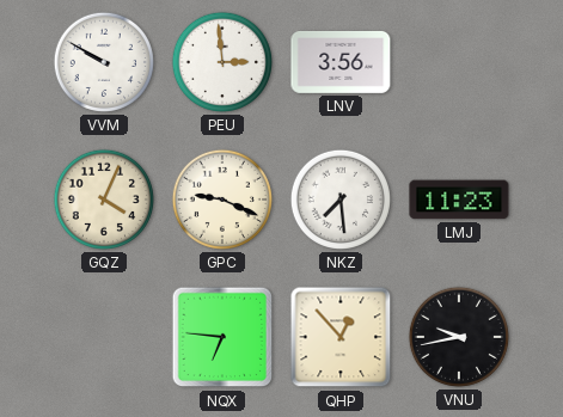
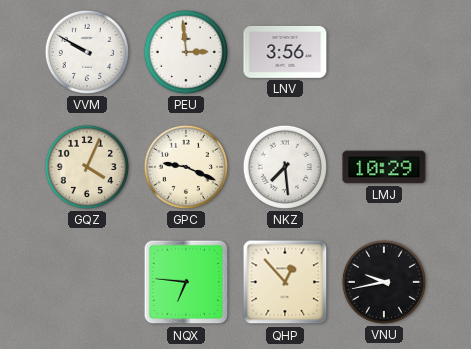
LMJ: 11:23 -> 10:29
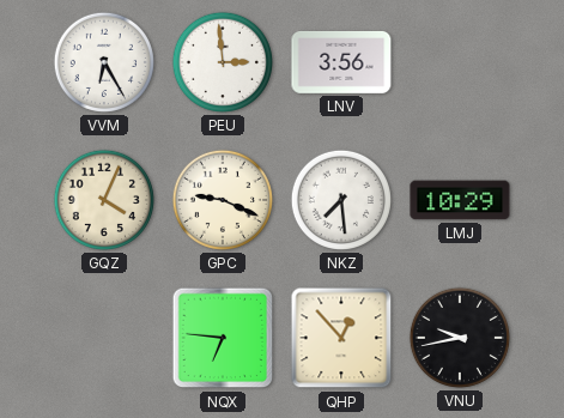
VVM: 9:50 -> 6:25
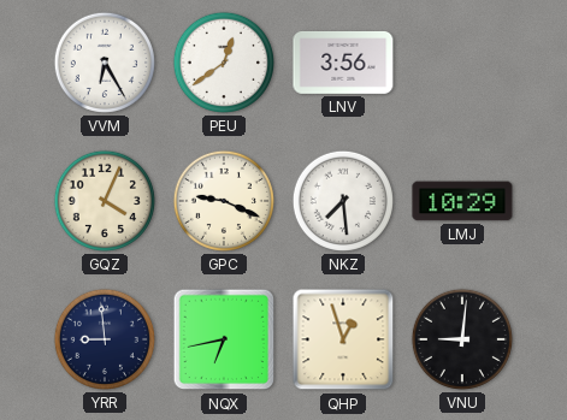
PEU: 2:59 -> 12:39
YRR: none -> 8:59
NQX: 6:46 -> 6:43
QHP: 12:53 -> 12:57
VNU: 9:43 -> 9:01
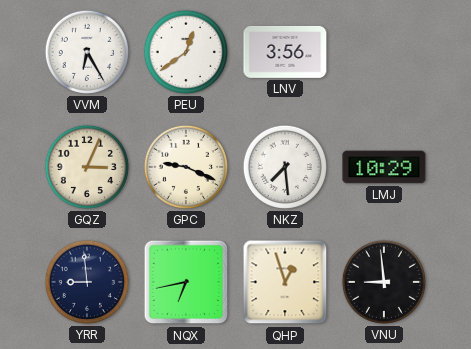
GQZ: 4:04 -> 3:04
VNU: 9:01 -> 8:59
